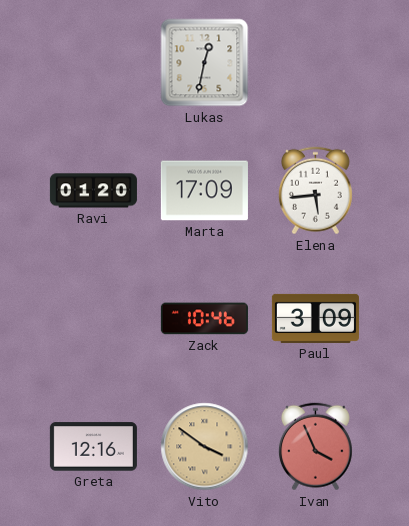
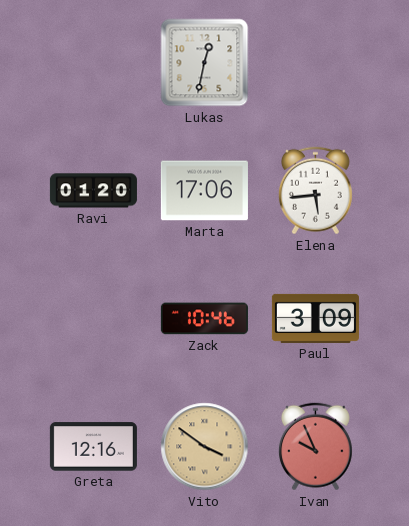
Marta: 17:09 -> 17:06
Ivan: 3:56 -> 9:56
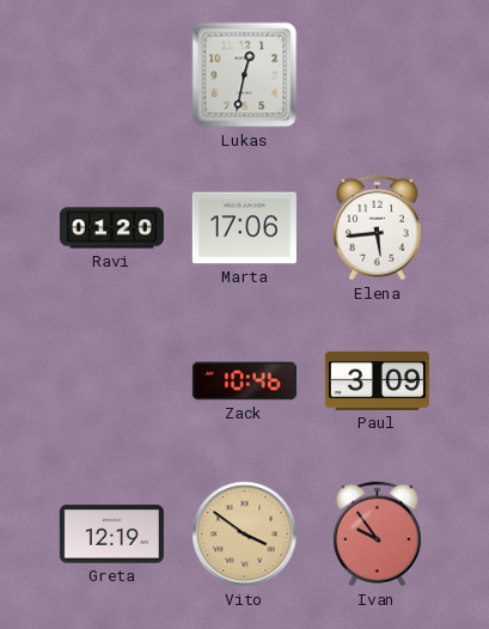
Greta: 12:16 -> 12:19
Ivan: 9:56 -> 9:54
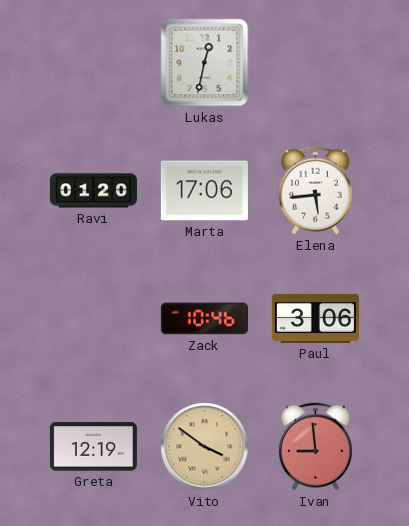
Paul: 3:09 -> 3:06
Ivan: 9:54 -> 8:59
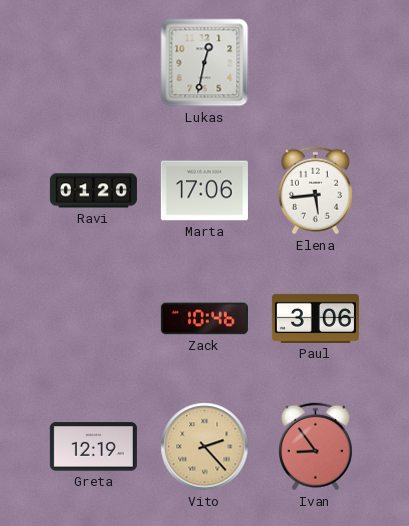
Vito: 3:51 -> 2:23
Ivan: 8:59 -> 8:54
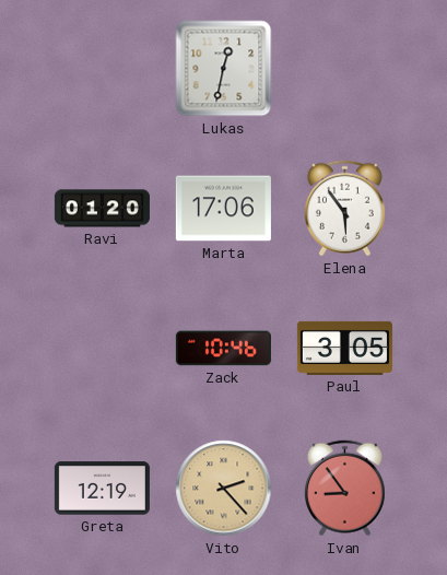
Elena: 5:44 -> 5:54
Paul: 3:06 -> 3:05
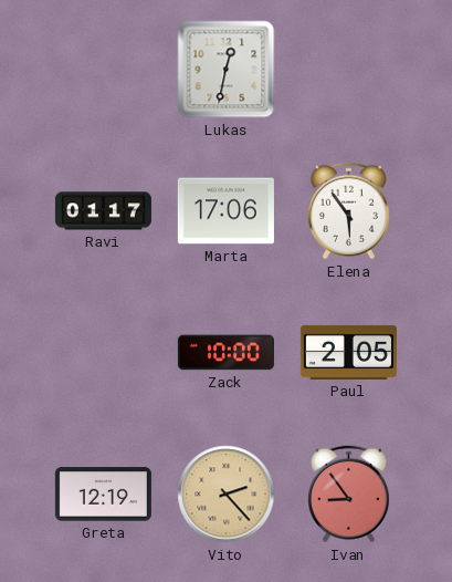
Ravi: 01:20 -> 01:17
Zack: 10:46 -> 10:00
Paul: 3:05 -> 2:05
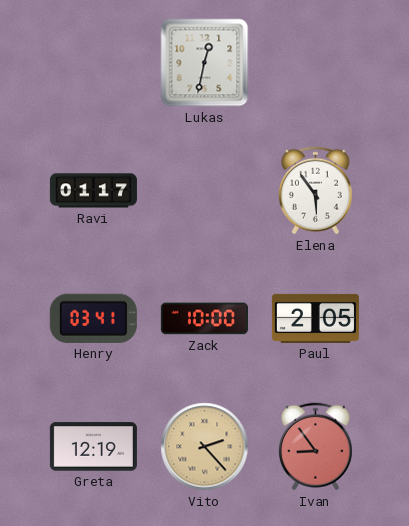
Marta: 17:06 -> none
Henry: none -> 03:41
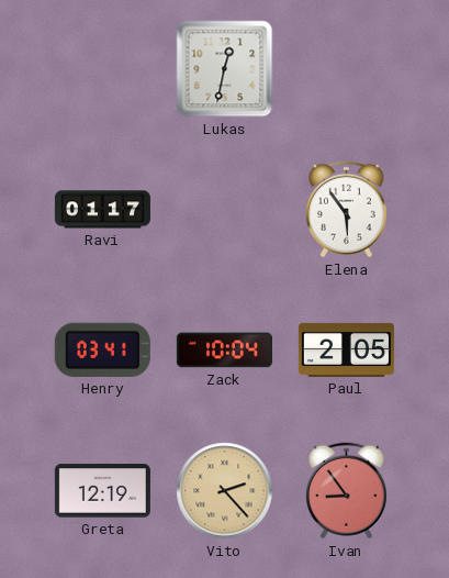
Zack: 10:00 -> 10:04
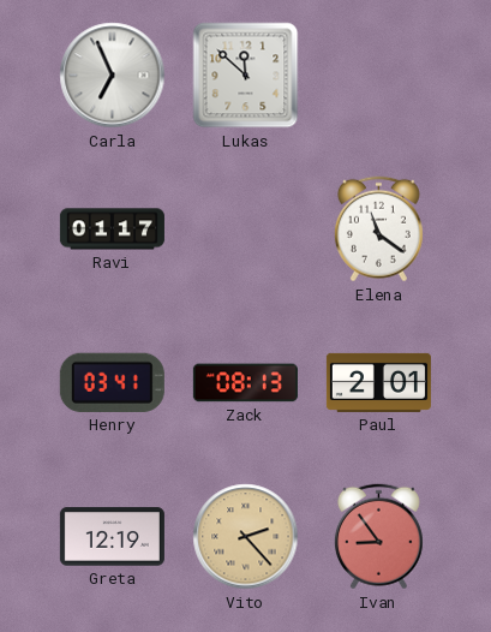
Carla: none -> 6:56
Lukas: 12:32 -> 11:52
Elena: 5:54 -> 11:21
Zack: 10:04 -> 08:13
Paul: 2:05 -> 2:01
